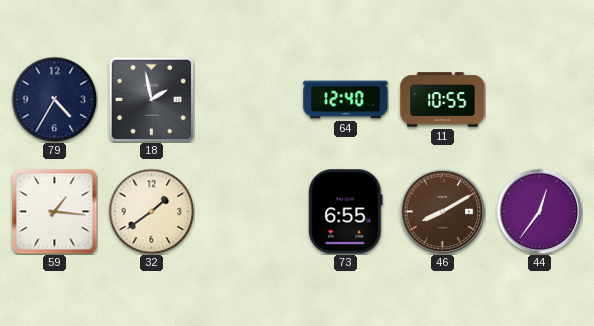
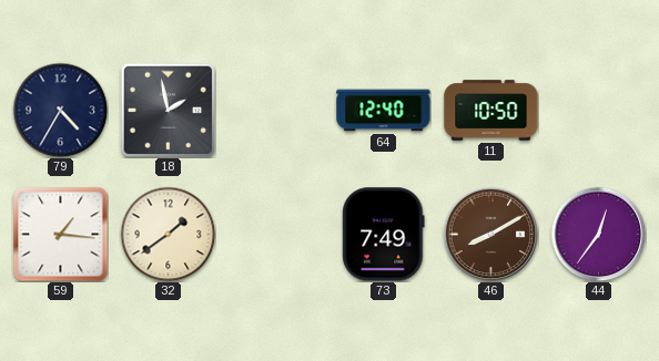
11: 10:55 -> 10:50
73: 6:55 -> 7:49
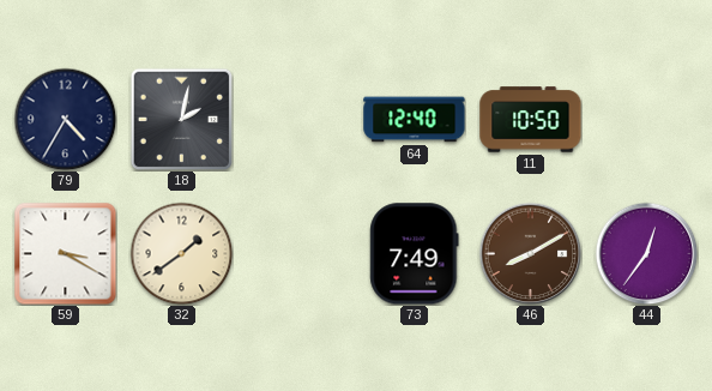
18: 1:58 -> 2:02
59: 1:16 -> 3:20
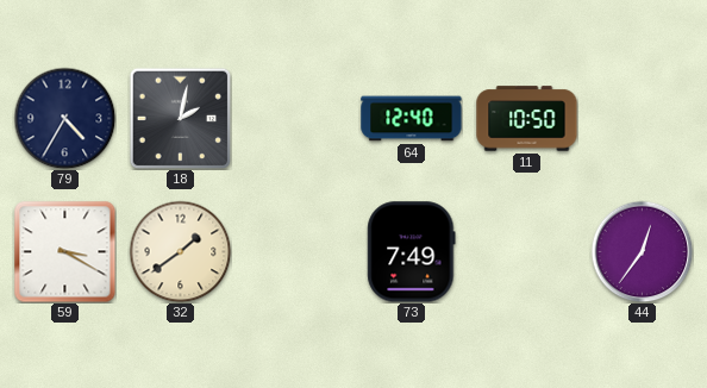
46: 8:10 -> none
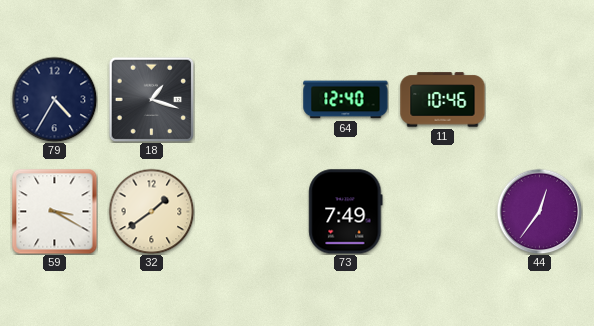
18: 2:02 -> 1:18
11: 10:50 -> 10:46
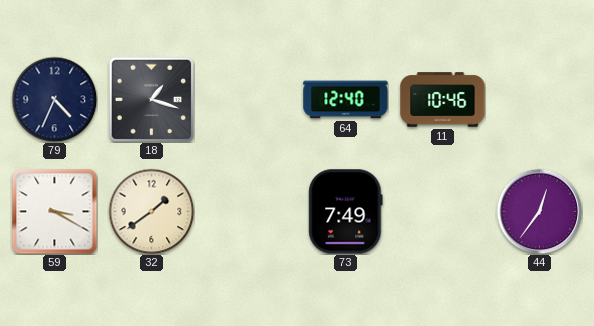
79: 4:35 -> 4:34
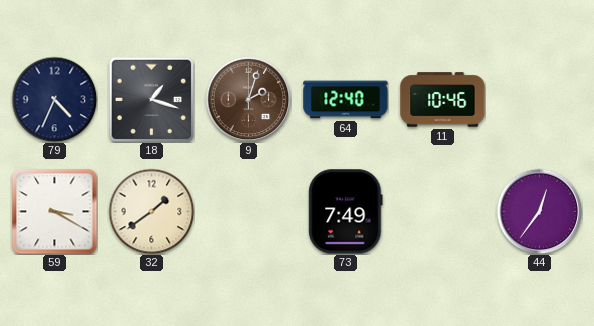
9: none -> 2:03
